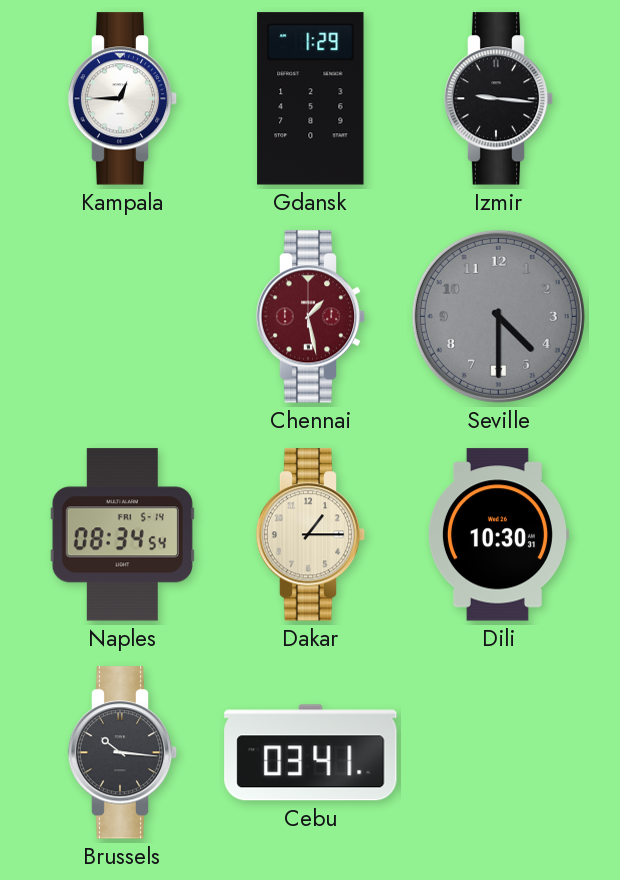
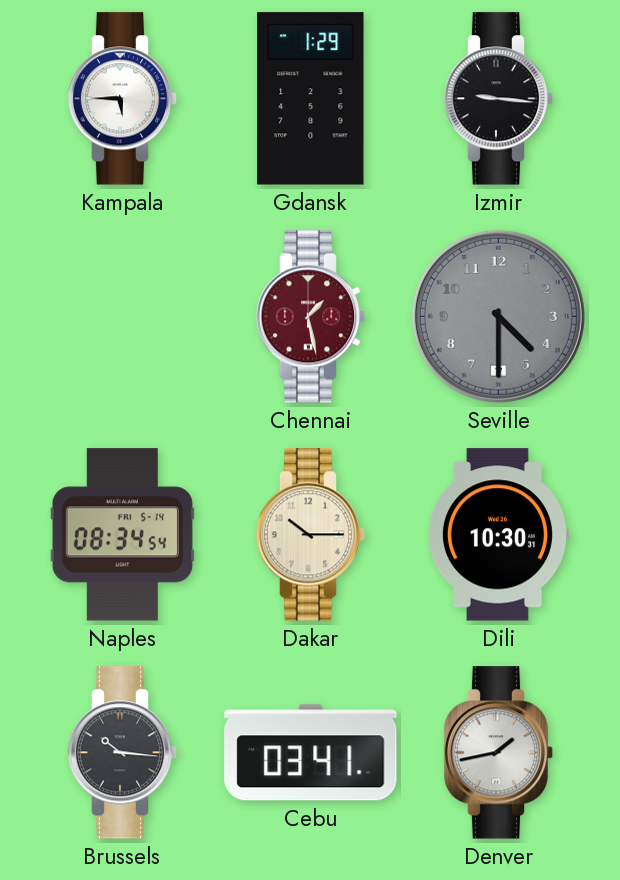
Kampala: 12:45 -> 5:45
Dakar: 1:15 -> 10:15
Denver: none -> 1:43
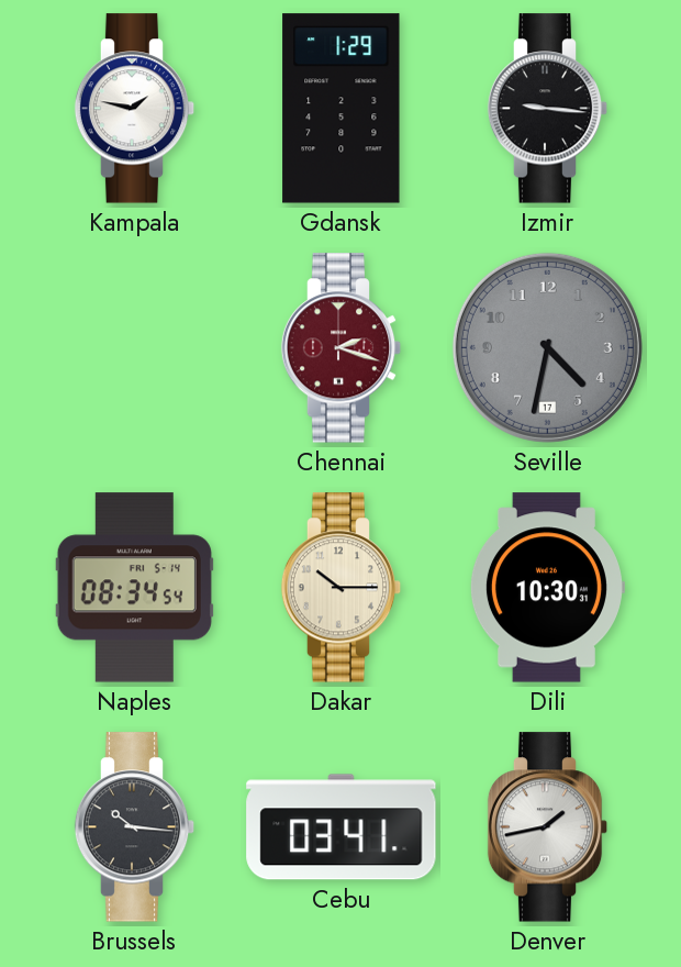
Kampala: 5:45 -> 1:47
Chennai: 1:28 -> 2:18
Seville: 4:30 -> 4:32
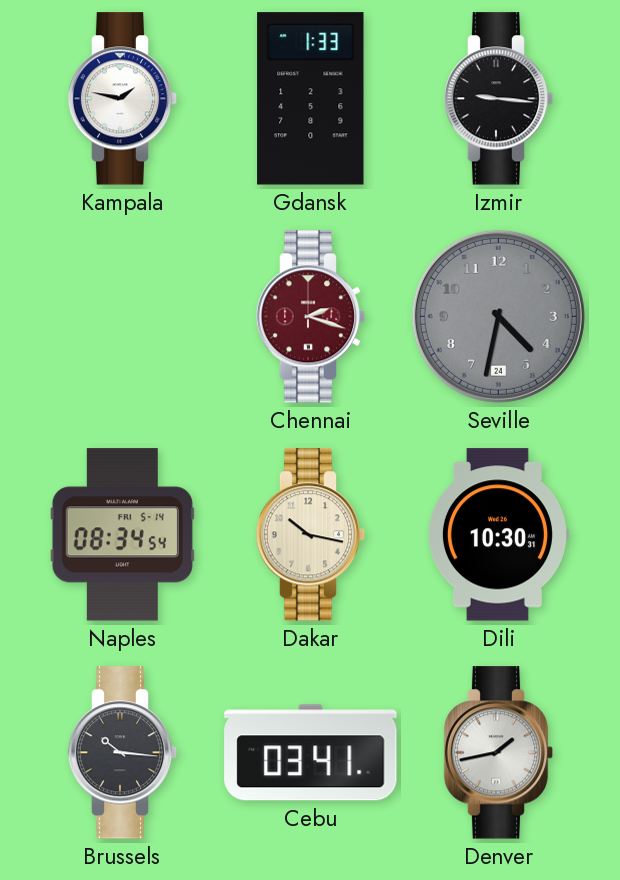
Gdansk: 1:29 -> 1:33
Seville date: 17 -> 24
Dakar: 10:15 -> 10:17
